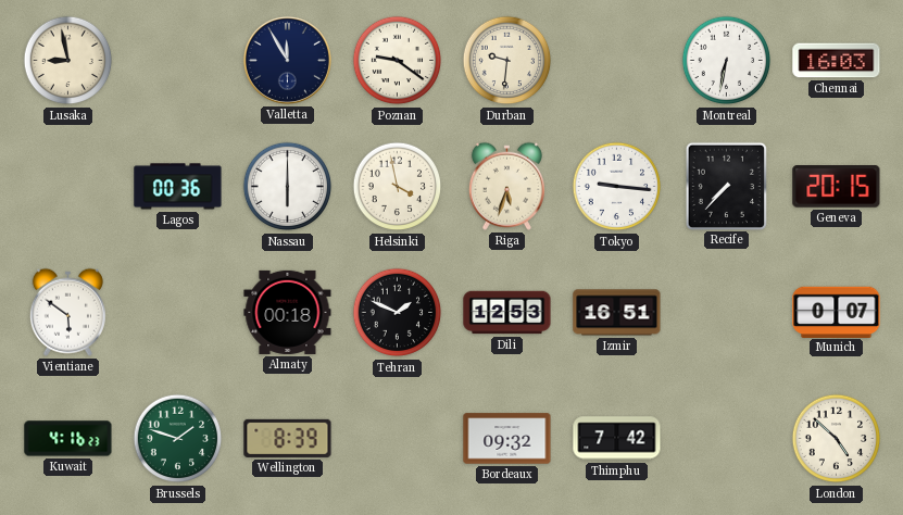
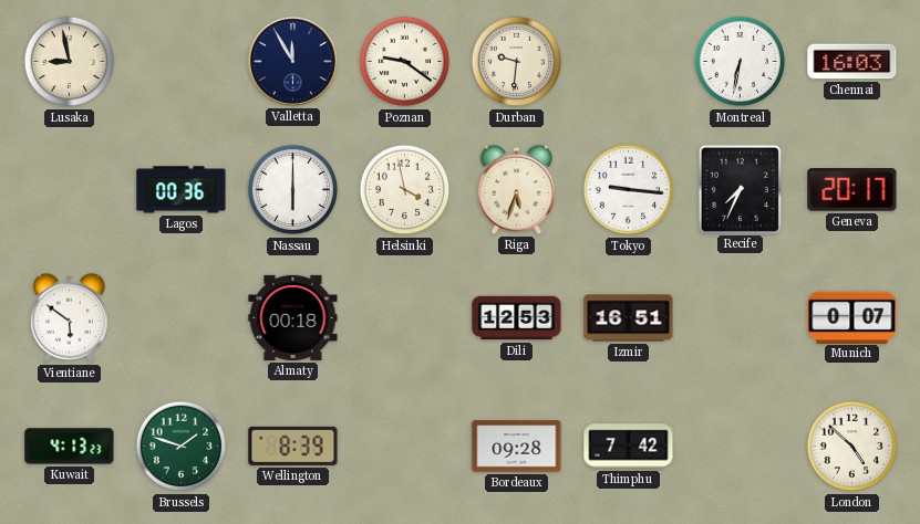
Recife: 7:37 -> 7:34
Geneva: 20:15 -> 20:17
Tehran: 1:49 -> none
Kuwait: 4:16 -> 4:13
Bordeaux: 09:32 -> 09:28
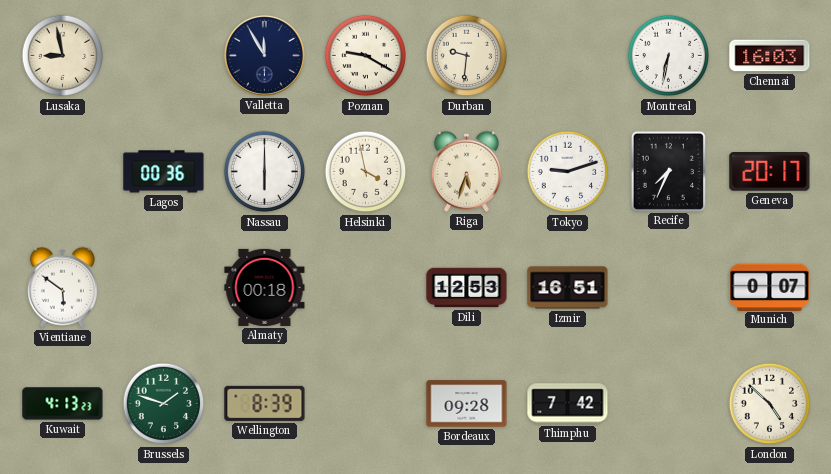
Poznan: 9:21 -> 9:20
Tokyo: 9:16 -> 9:12
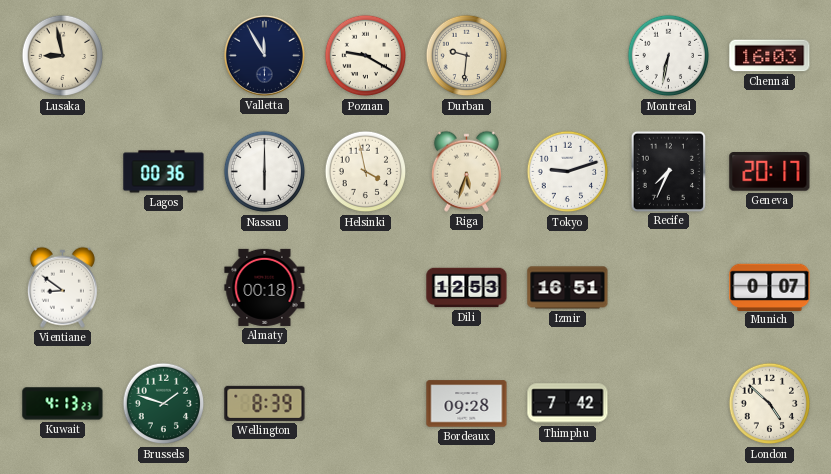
Vientiane: 5:51 -> 8:51
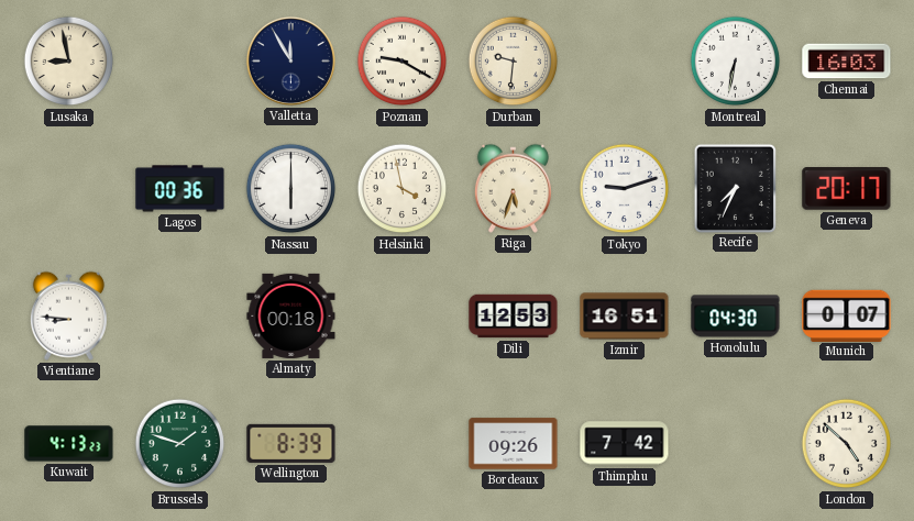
Vientiane: 8:51 -> 8:46
Honolulu: none -> 04:30
Bordeaux: 09:28 -> 09:26
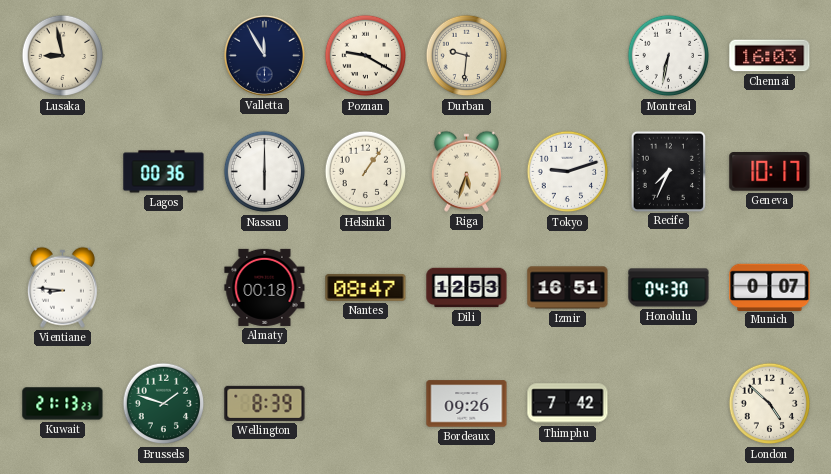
Helsinki: 3:58 -> 1:06
Geneva: 20:17 -> 10:17
Nantes: none -> 08:47
Kuwait: 4:13 -> 21:13
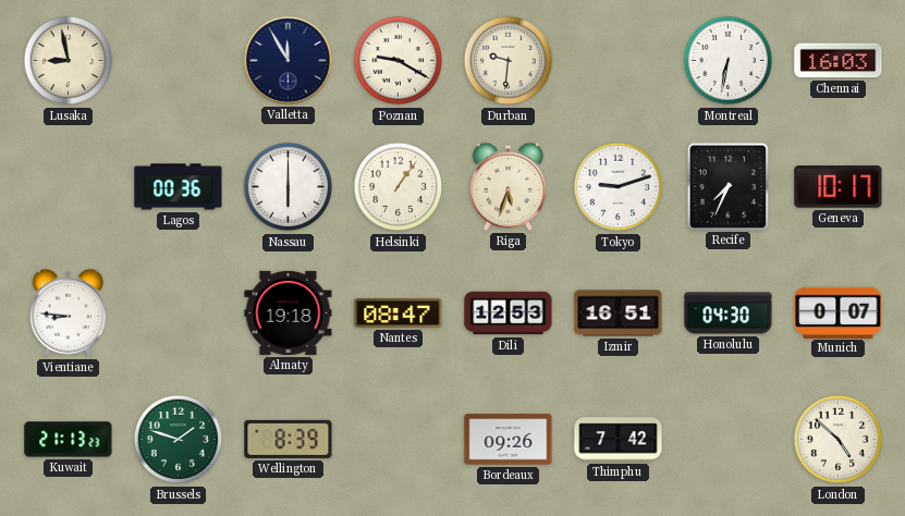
Almaty: 00:18 -> 19:18
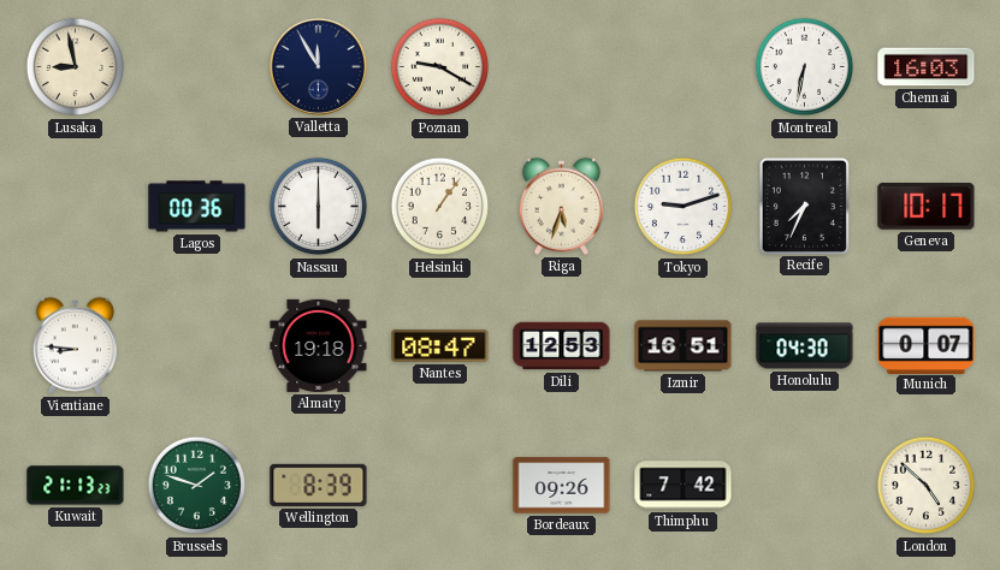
Durban: 9:31 -> none
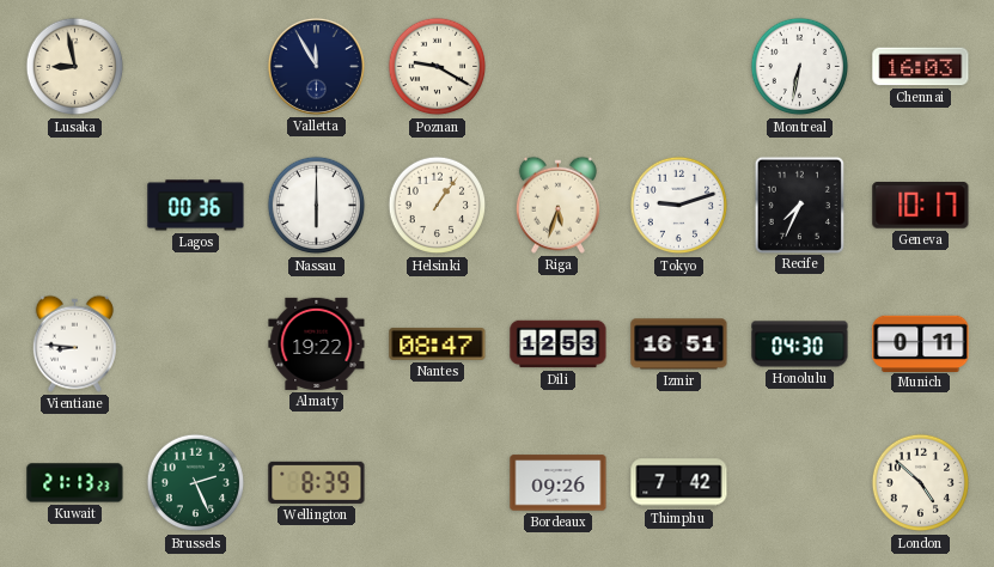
Almaty: 19:18 -> 19:22
Munich: 0:07 -> 0:11
Brussels: 1:48 -> 2:26
